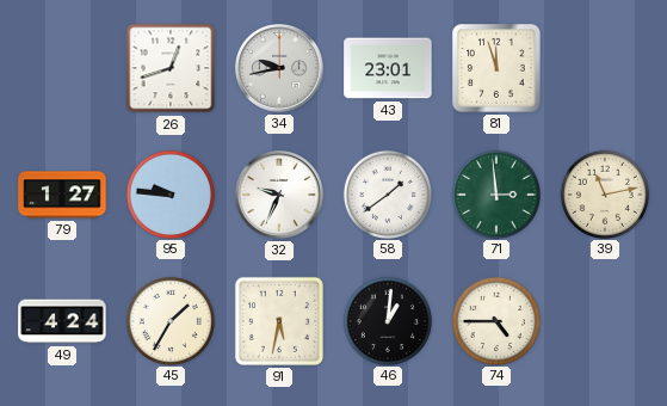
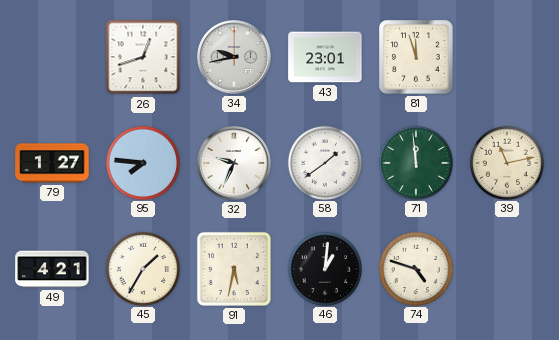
95: 9:46 -> 7:46
71: 2:59 -> 11:59
49: 4:24 -> 4:21
74: 4:45 -> 4:48
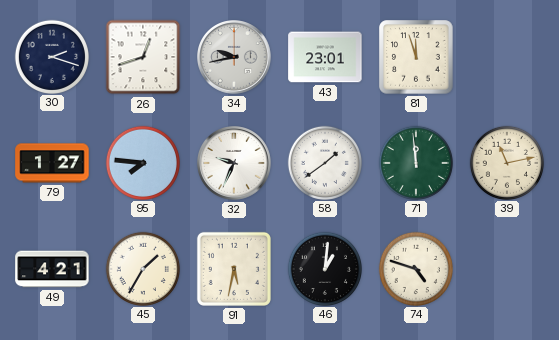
30: none -> 2:18
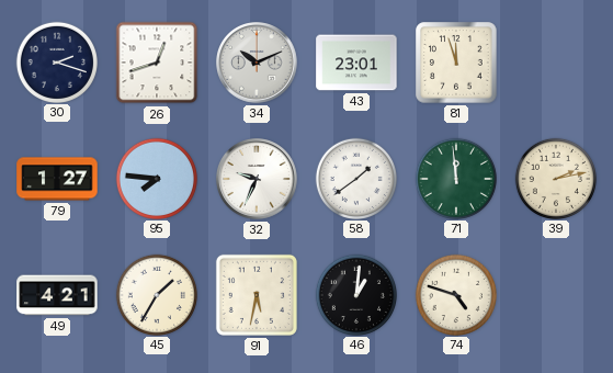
34: 9:43 -> 10:11
39: 11:13 -> 2:13
